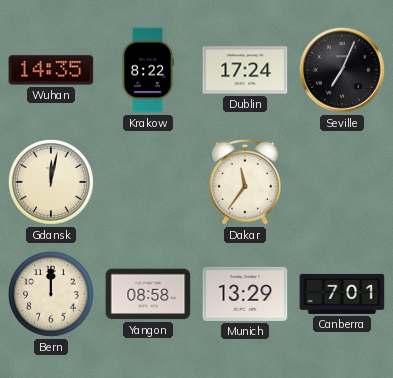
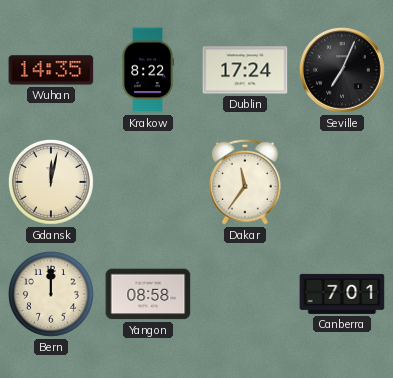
Munich: 13:29 -> none
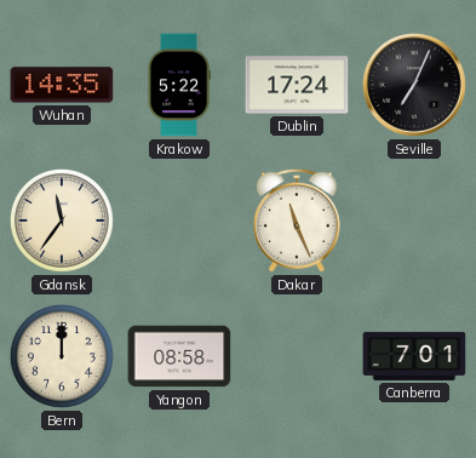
Krakow: 8:22 -> 5:22
Gdansk: 12:02 -> 11:36
Dakar: 11:36 -> 11:26
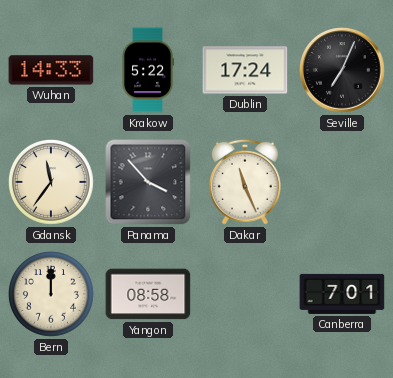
Wuhan: 14:35 -> 14:33
Panama: none -> 3:53
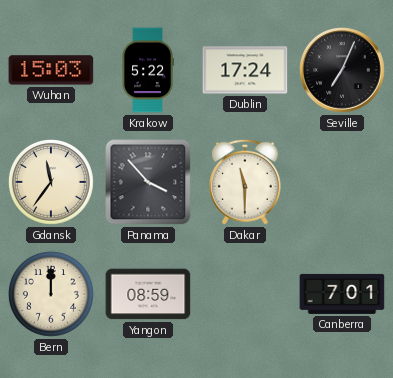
Wuhan: 14:33 -> 15:03
Dakar: 11:26 -> 11:30
Yangon: 08:58 -> 08:59
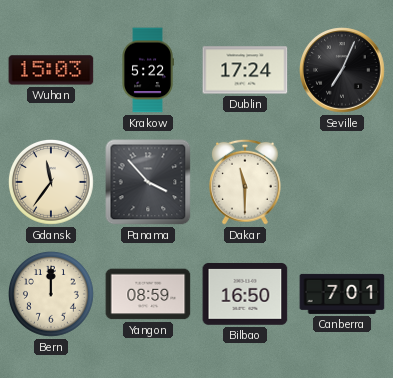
Bilbao: none -> 16:50
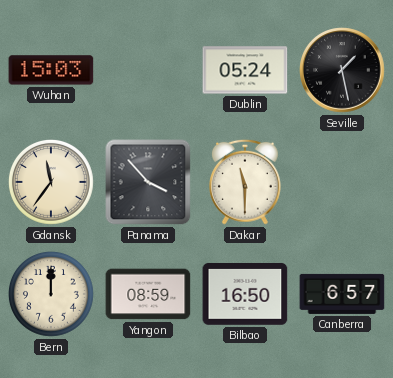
Krakow: 5:22 -> none
Dublin: 17:24 -> 05:24
Seville: 7:04 -> 1:28
Canberra: 7:01 -> 6:57
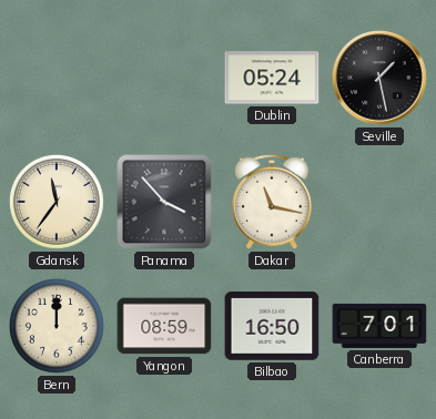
Wuhan: 15:03 -> none
Dakar: 11:30 -> 11:17
Canberra: 6:57 -> 7:01
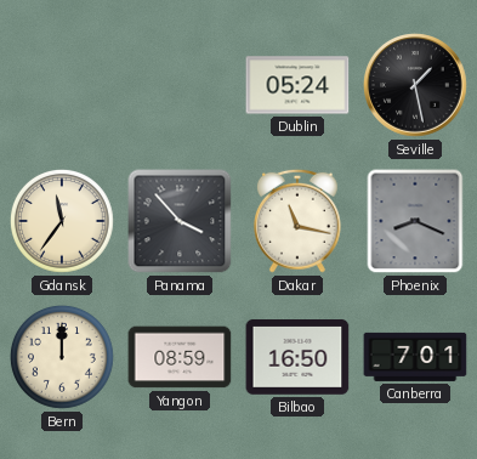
Phoenix: none -> 8:19
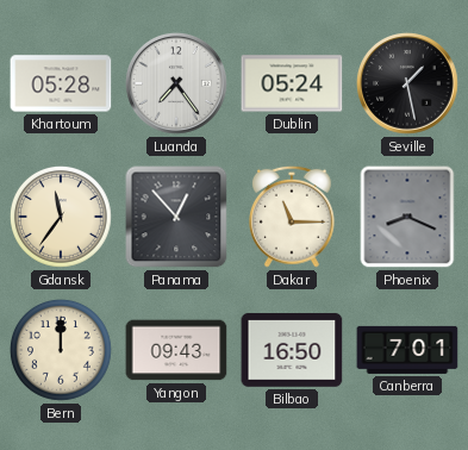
Khartoum: none -> 05:28
Luanda: none -> 7:24
Panama: 3:53 -> 12:53
Dakar: 11:17 -> 11:15
Yangon: 08:59 -> 09:43
